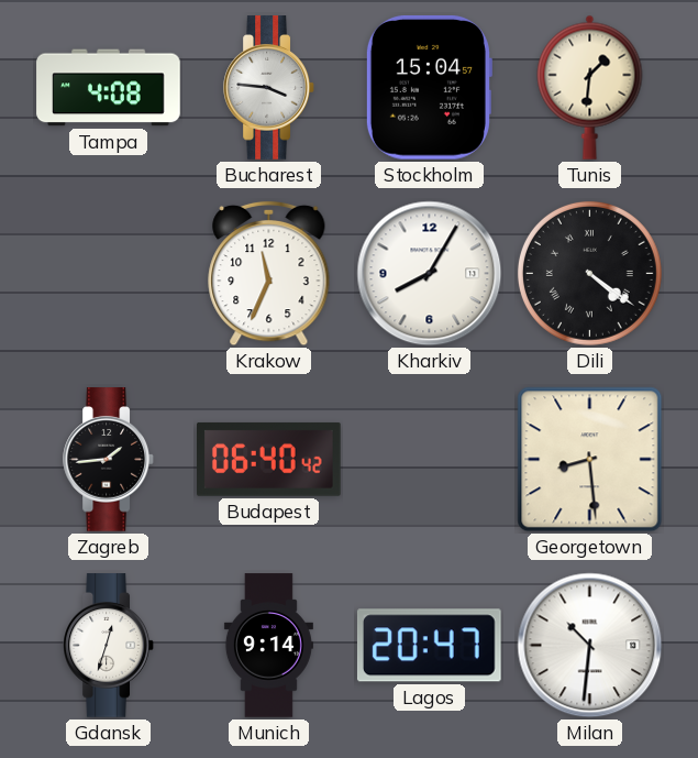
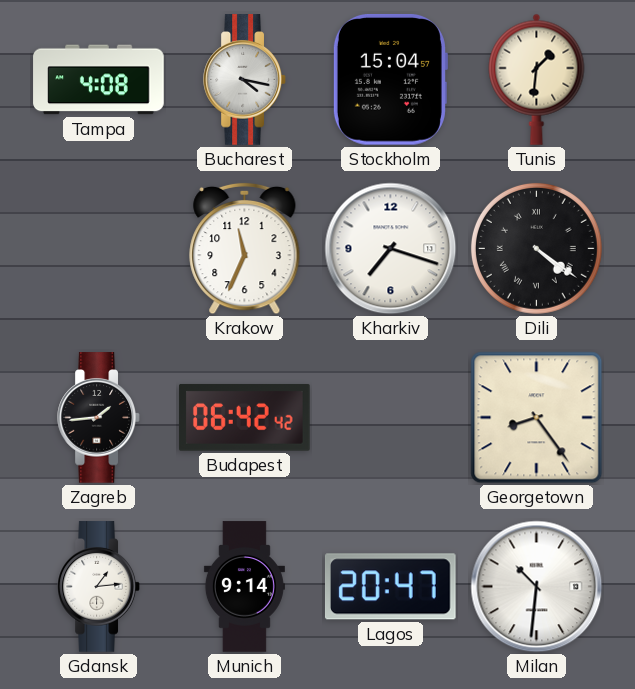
Bucharest: 3:46 -> 4:17
Kharkiv: 8:05 -> 7:18
Budapest: 06:40 -> 06:42
Georgetown: 8:29 -> 8:24
Gdansk: 12:33 -> 1:14
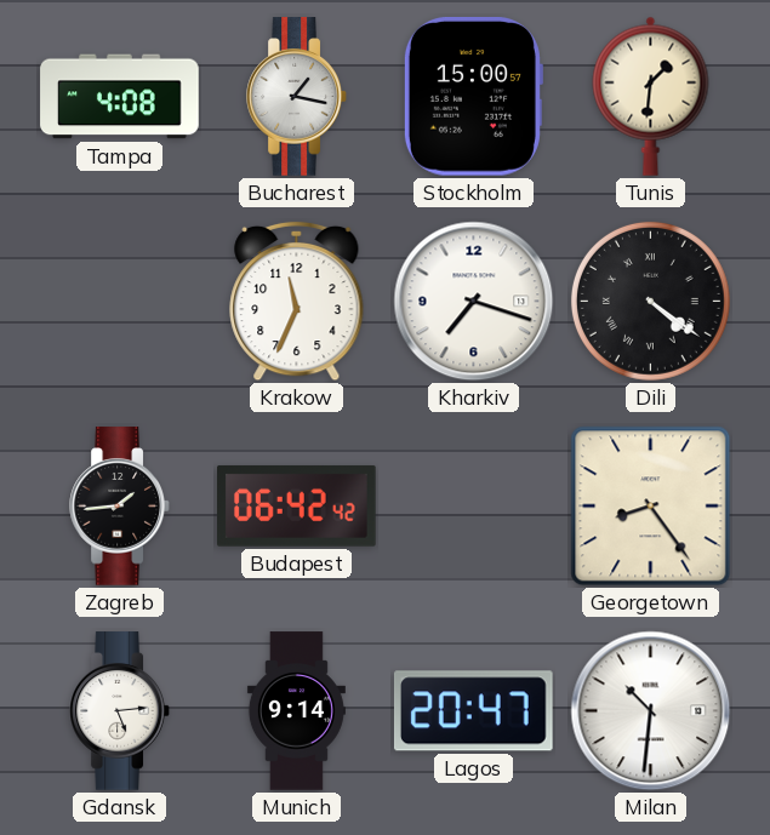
Bucharest: 4:17 -> 1:17
Stockholm: 15:04 -> 15:00
Gdansk: 1:14 -> 5:14
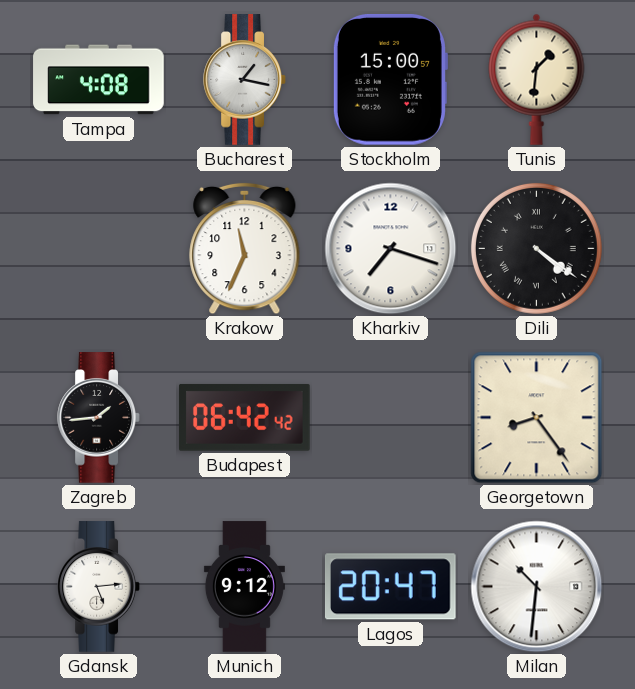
Munich: 9:14 -> 9:12
